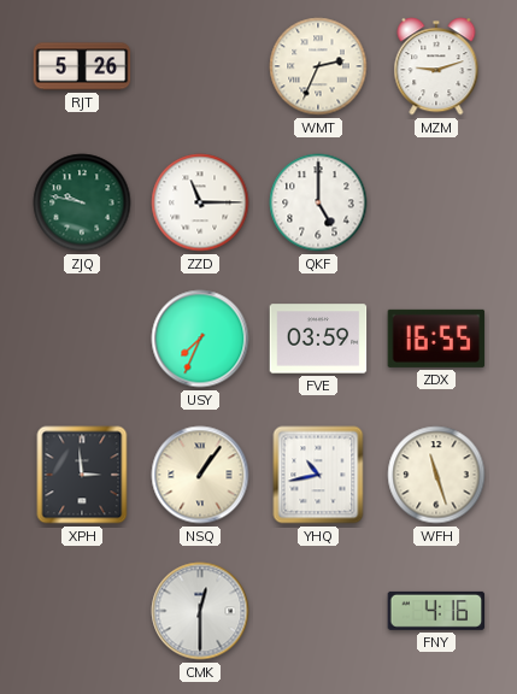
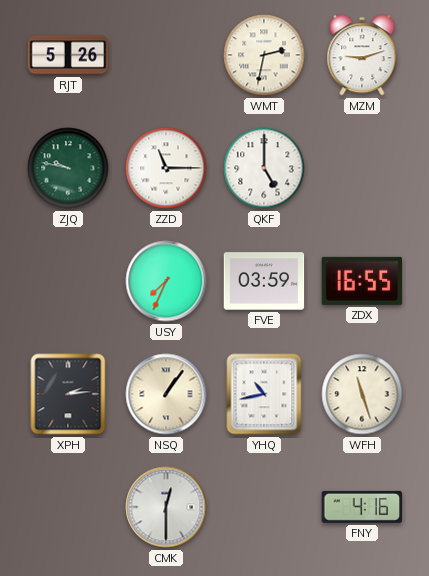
WMT: 2:34 -> 2:32
XPH: 2:59 -> 2:14
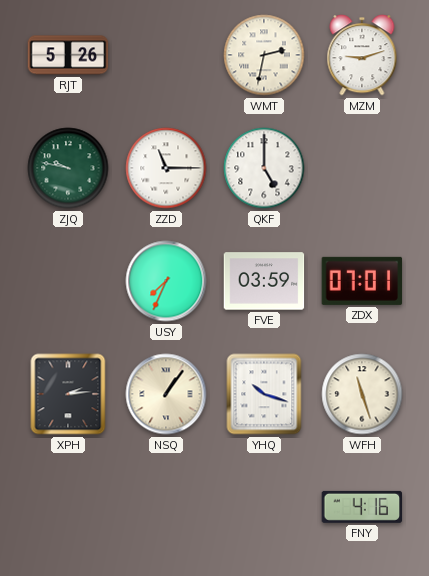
ZDX: 16:55 -> 07:01
YHQ: 10:43 -> 10:18
CMK: 12:30 -> none
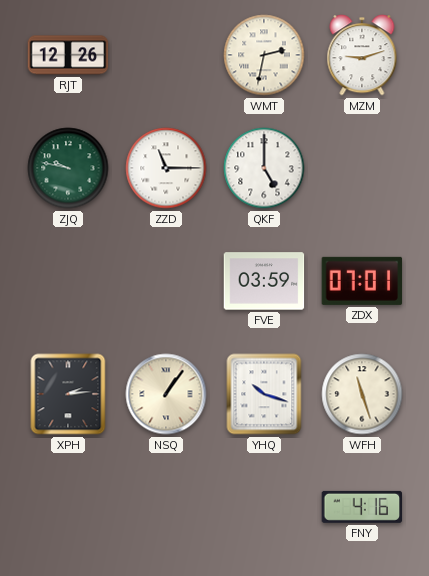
RJT: 5:26 -> 12:26
USY: 7:34 -> none
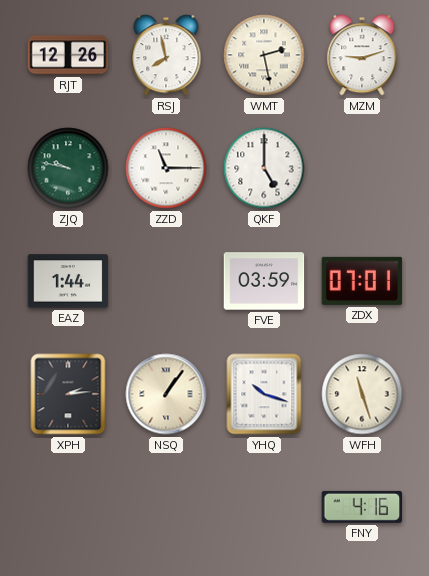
RSJ: none -> 7:58
WMT: 2:32 -> 2:28
EAZ: none -> 1:44
